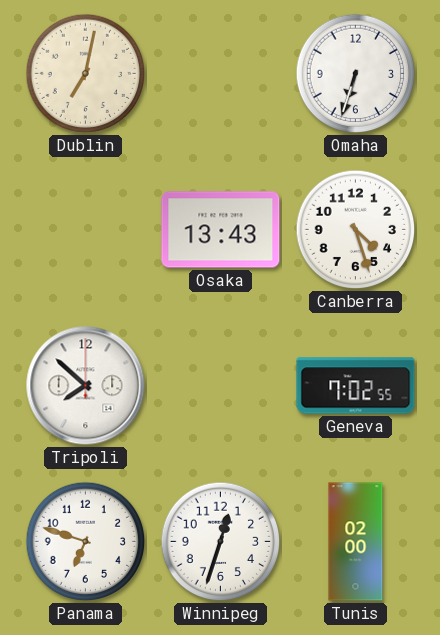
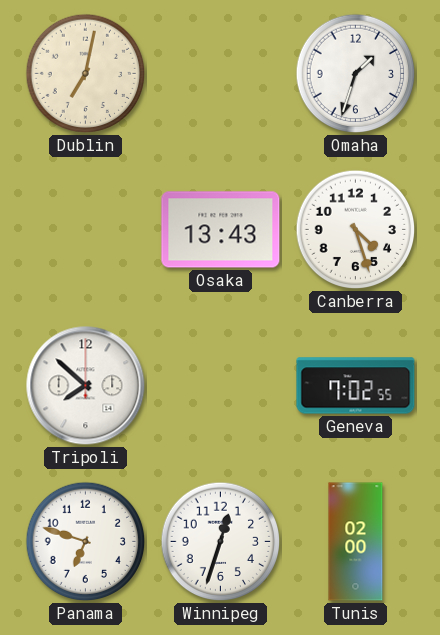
Omaha: 6:33 -> 1:33
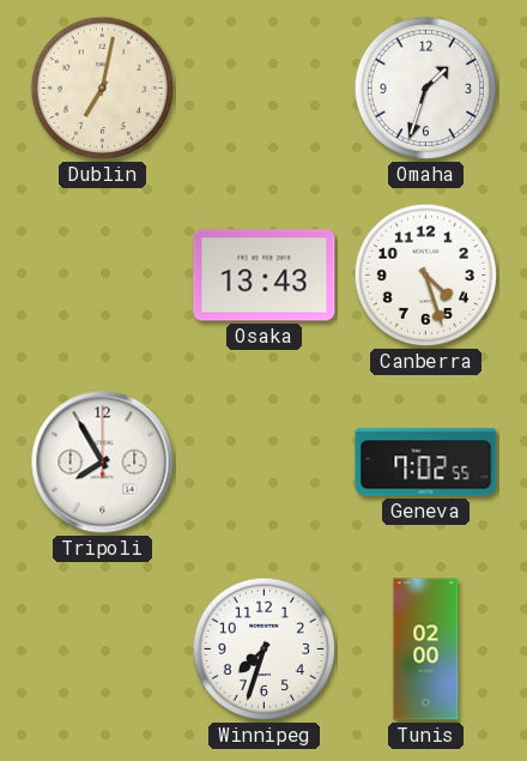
Tripoli: 7:52 -> 7:55
Panama: 6:48 -> none
Winnipeg: 12:33 -> 7:33
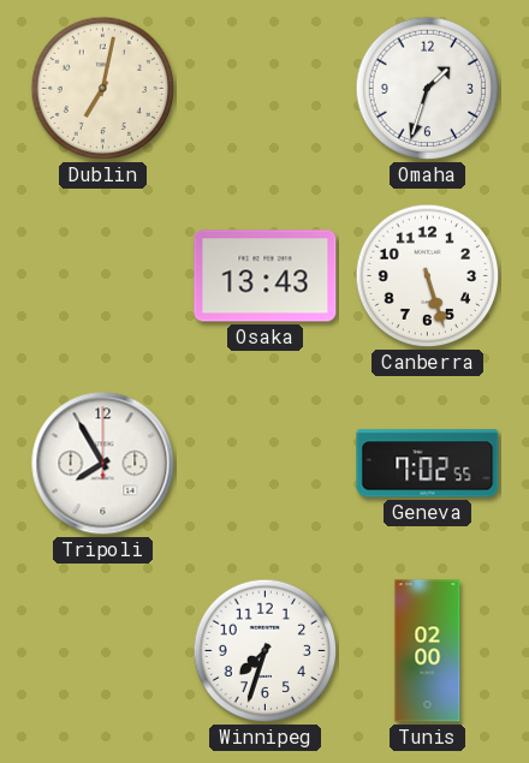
Canberra: 4:27 -> 5:27
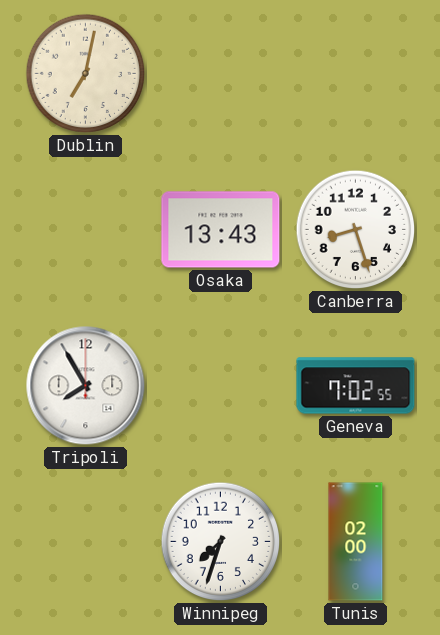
Omaha: 1:33 -> none
Canberra: 5:27 -> 8:27
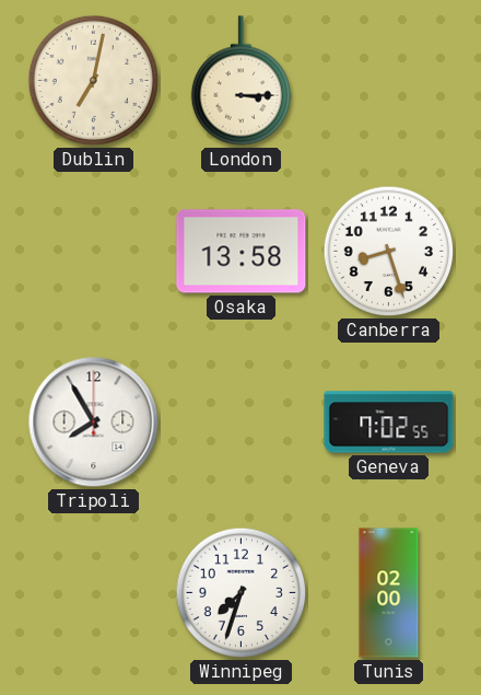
London: none -> 3:15
Osaka: 13:43 -> 13:58
